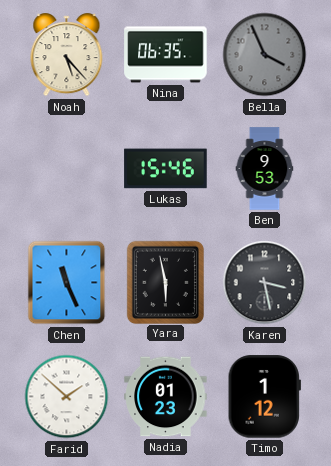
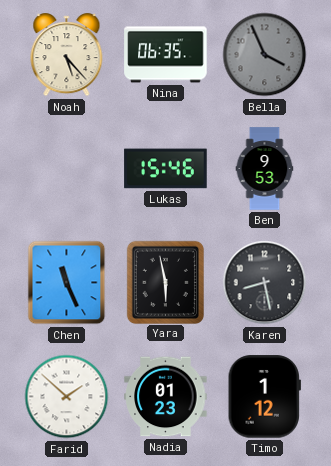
Karen: 3:28 -> 8:28
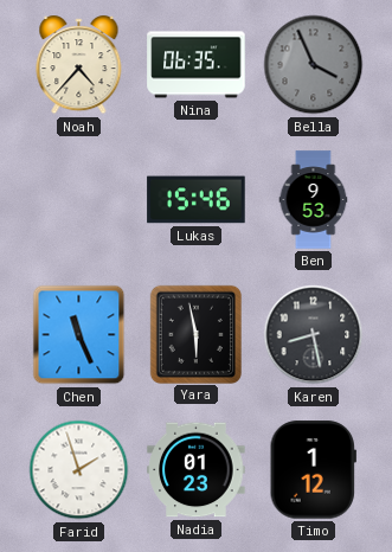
Noah: 5:23 -> 4:37
Farid: 1:52 -> 1:57
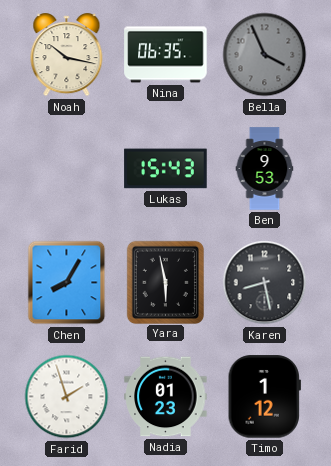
Noah: 4:37 -> 10:17
Lukas: 15:46 -> 15:43
Chen: 11:26 -> 8:05
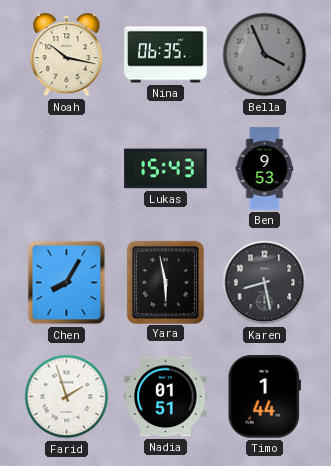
Nadia: 01:23 -> 01:51
Timo: 1:12 -> 1:44
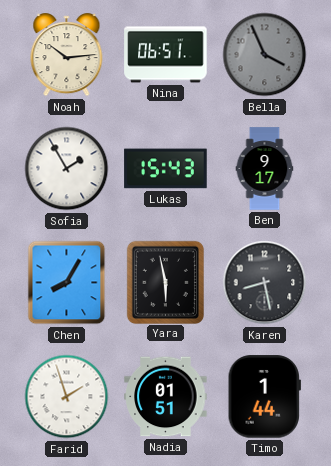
Noah: 10:17 -> 10:14
Nina: 06:35 -> 06:51
Sofia: none -> 1:55
Ben: 9:53 -> 9:17
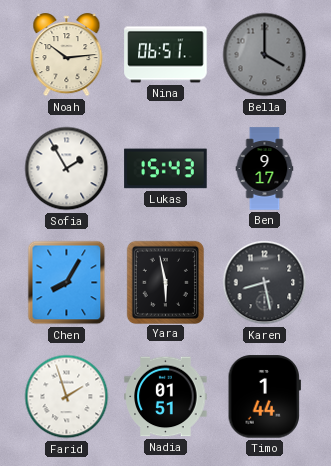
Bella: 3:56 -> 4:00
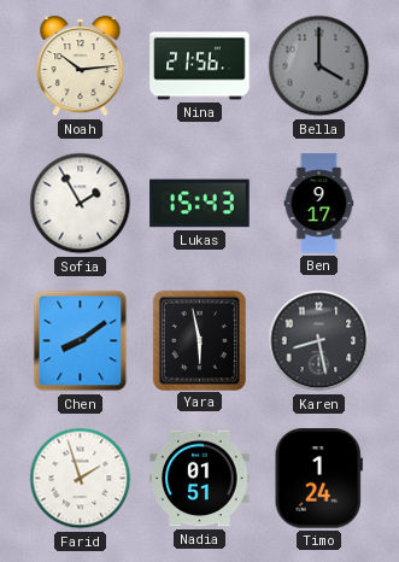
Nina: 06:51 -> 21:56
Chen: 8:05 -> 8:09
Timo: 1:44 -> 1:24
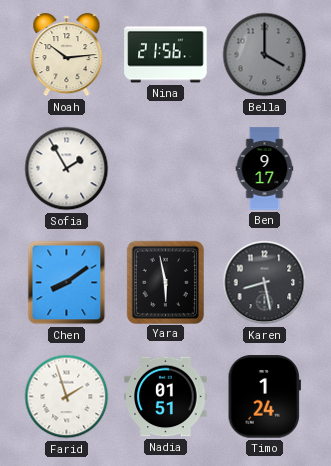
Lukas: 15:43 -> none
